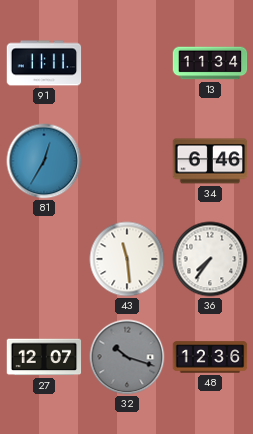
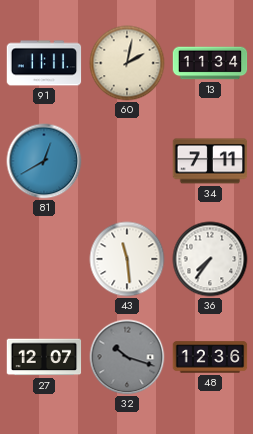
60: none -> 2:02
81: 12:35 -> 12:40
34: 6:46 -> 7:11
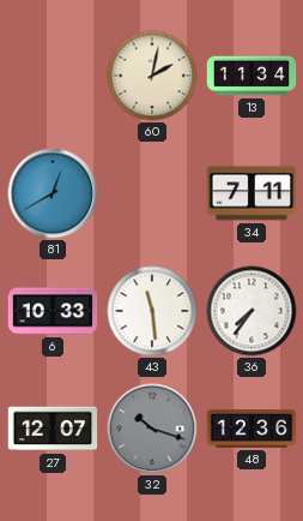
91: 11:11 -> none
6: none -> 10:33
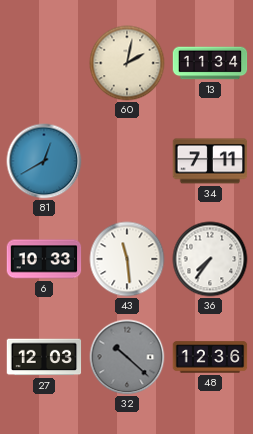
27: 12:07 -> 12:03
32: 10:18 -> 10:22
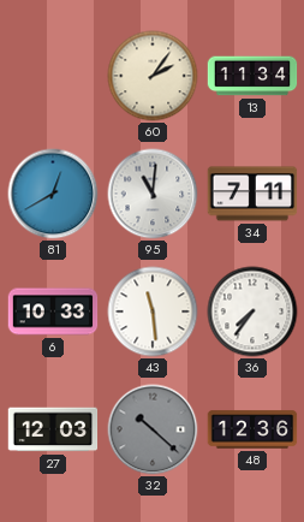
60: 2:02 -> 2:06
95: none -> 11:01
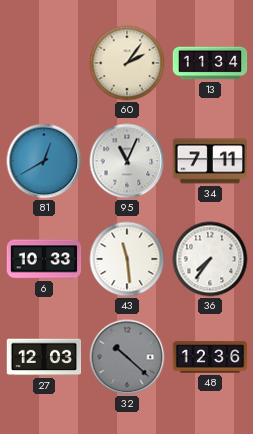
95: 11:01 -> 11:04
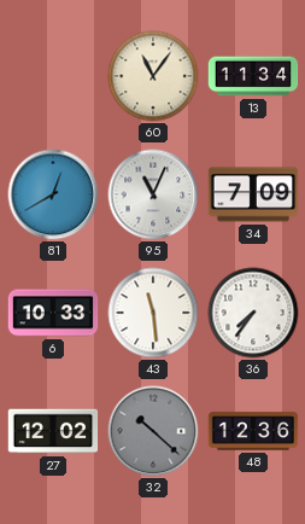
60: 2:06 -> 11:06
34: 7:11 -> 7:09
27: 12:03 -> 12:02
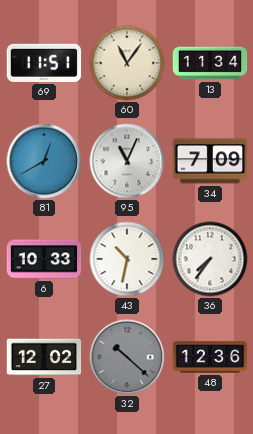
69: none -> 11:51
43: 11:29 -> 10:32
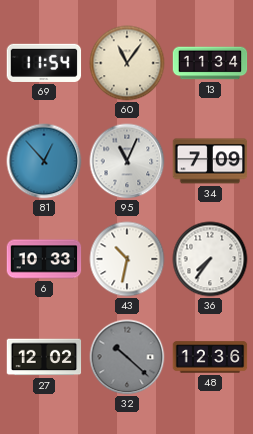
69: 11:51 -> 11:54
81: 12:40 -> 12:53
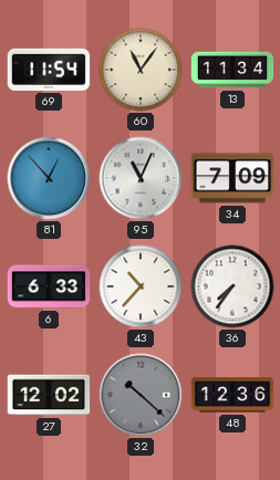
6: 10:33 -> 6:33
43: 10:32 -> 10:37
